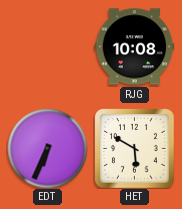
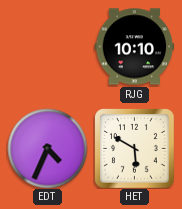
RJG: 10:08 -> 10:10
EDT: 6:34 -> 4:34
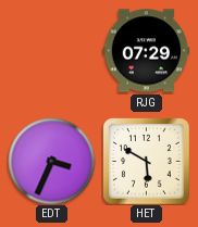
RJG: 10:10 -> 07:29
EDT: 4:34 -> 3:34
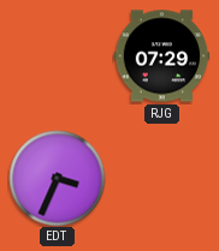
HET: 5:50 -> none
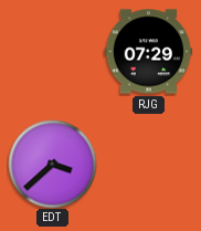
EDT: 3:34 -> 3:38
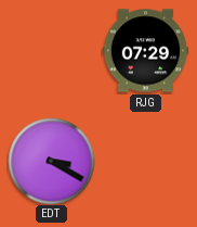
EDT: 3:38 -> 3:20
